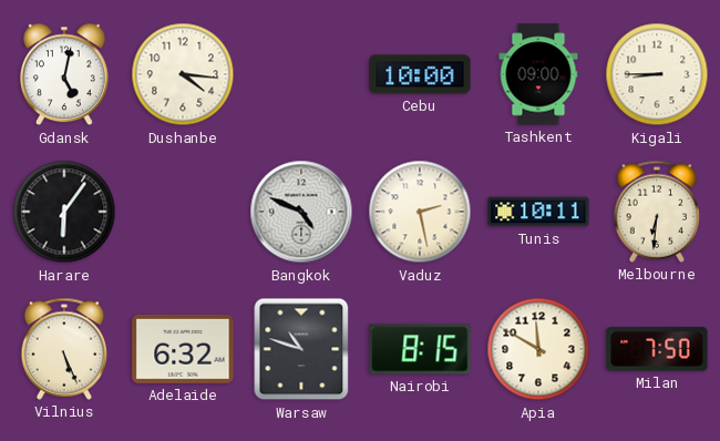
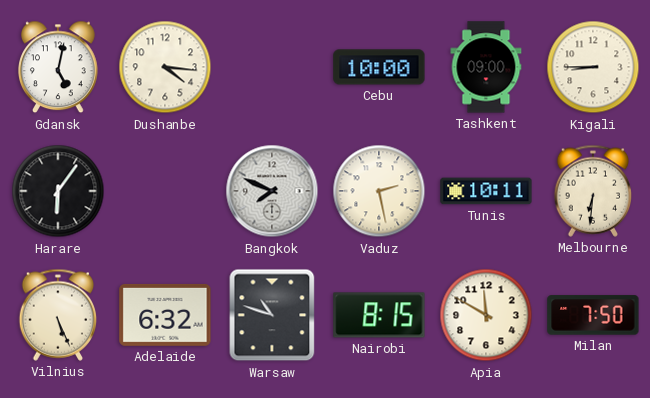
Bangkok: 4:49 -> 7:49
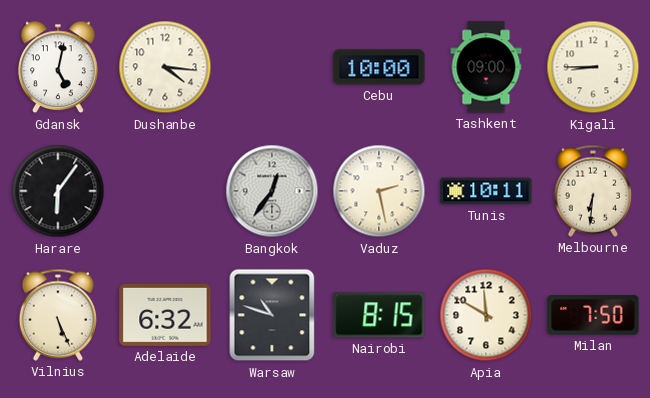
Bangkok: 7:49 -> 12:36
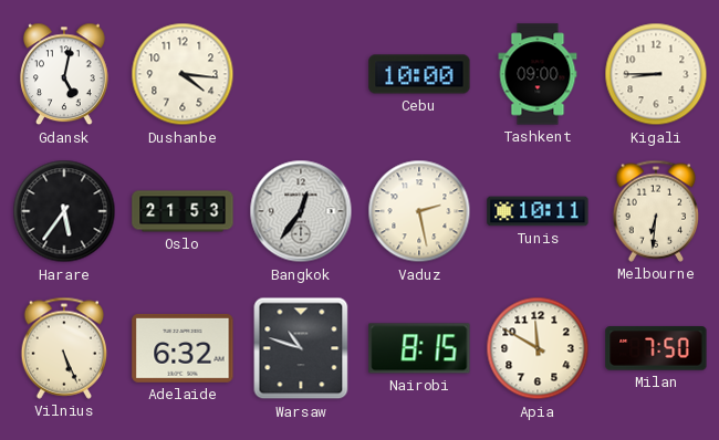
Harare: 6:06 -> 5:36
Oslo: none -> 21:53
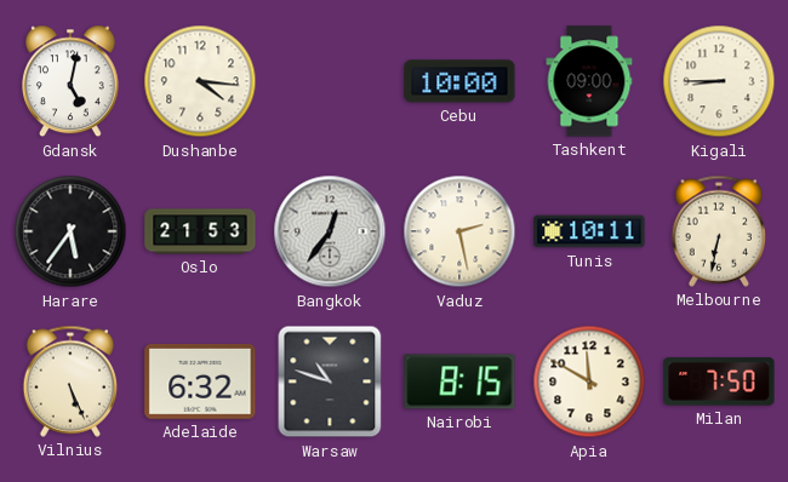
Melbourne: 6:31 -> 6:32
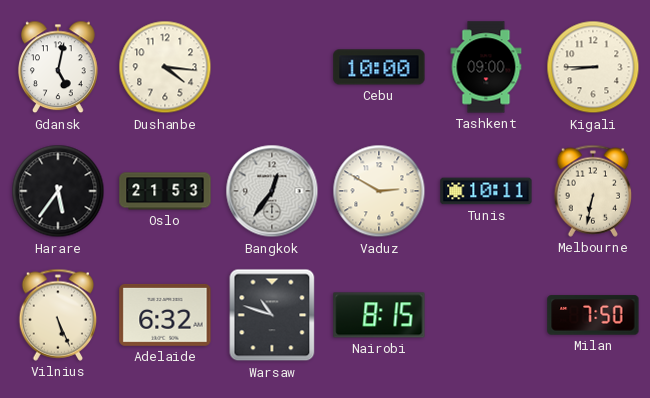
Vaduz: 2:28 -> 2:50
Apia: 11:50 -> none
